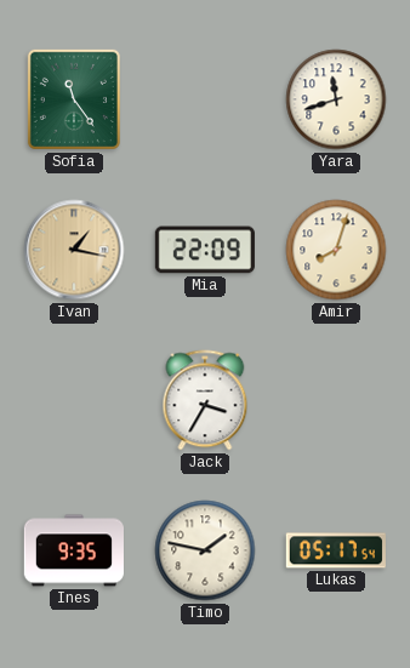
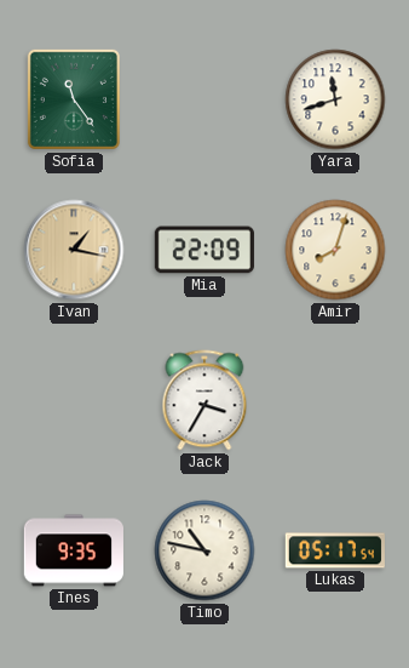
Timo: 1:47 -> 10:47
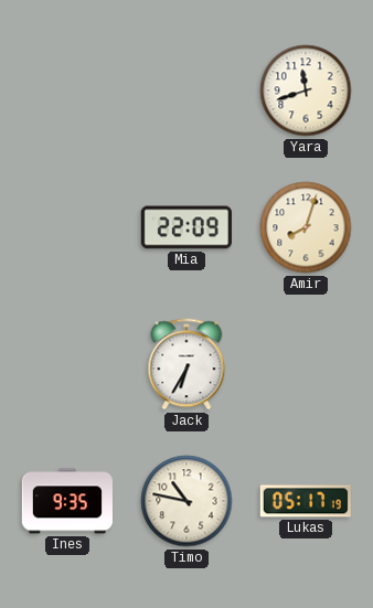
Sofia: 11:24 -> none
Ivan: 1:17 -> none
Jack: 3:35 -> 6:35
Lukas: 05:17:54 -> 05:17:19
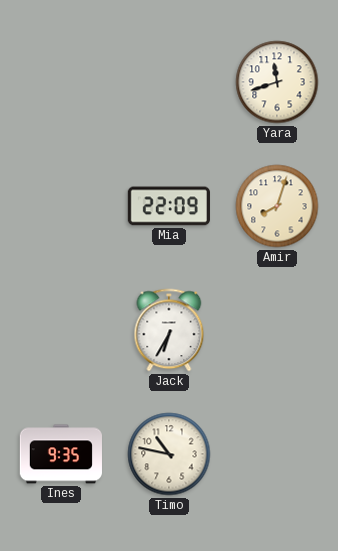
Lukas: 05:17 -> none
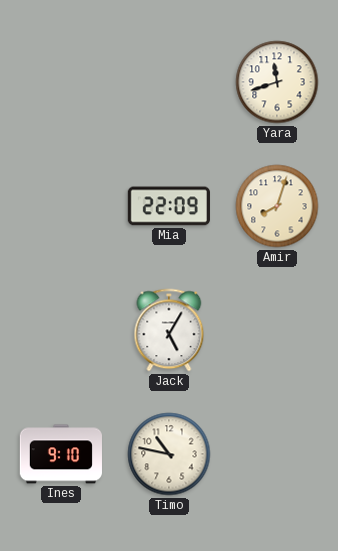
Jack: 6:35 -> 5:05
Ines: 9:35 -> 9:10
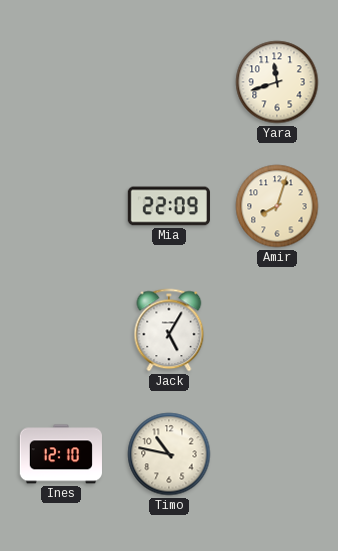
Ines: 9:10 -> 12:10
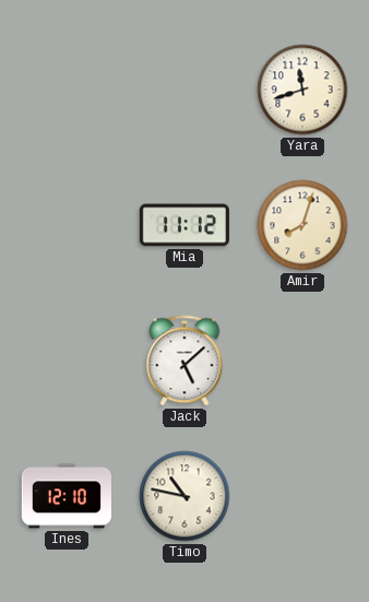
Mia: 22:09 -> 11:12
Jack: 5:05 -> 5:08
